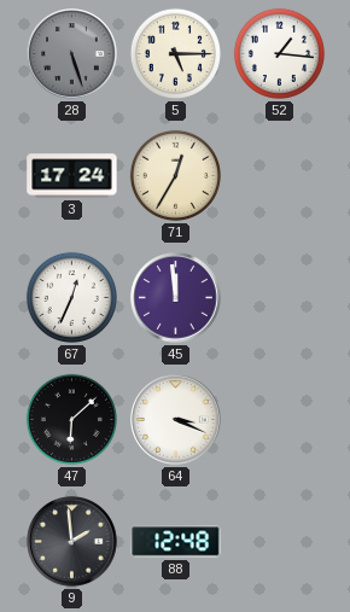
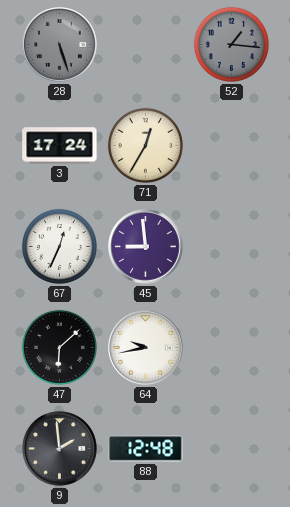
5: 5:15 -> none
52 dial: white -> grey
45: 11:59 -> 8:59
64: 3:19 -> 9:43
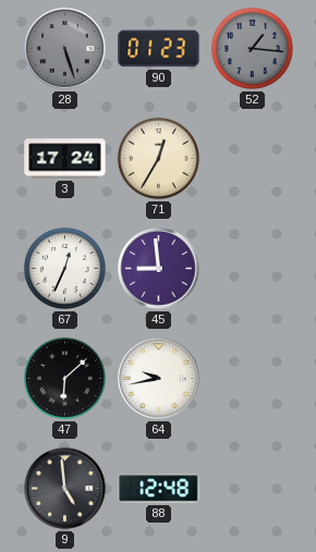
90: none -> 01:23
9: 1:59 -> 4:59
